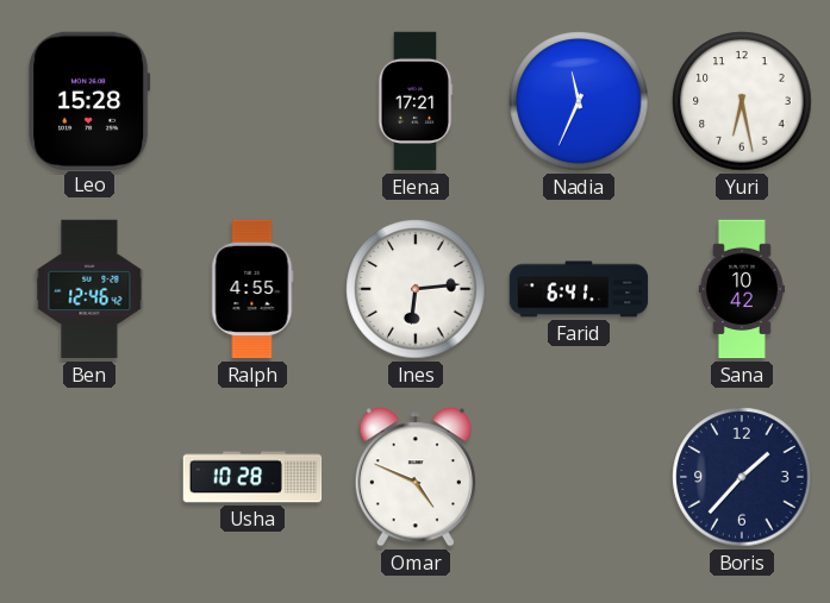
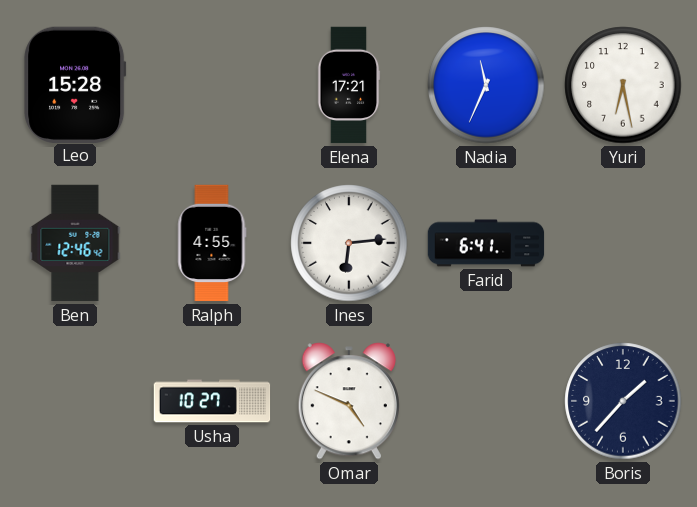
Sana: 10:42 -> none
Usha: 10:28 -> 10:27
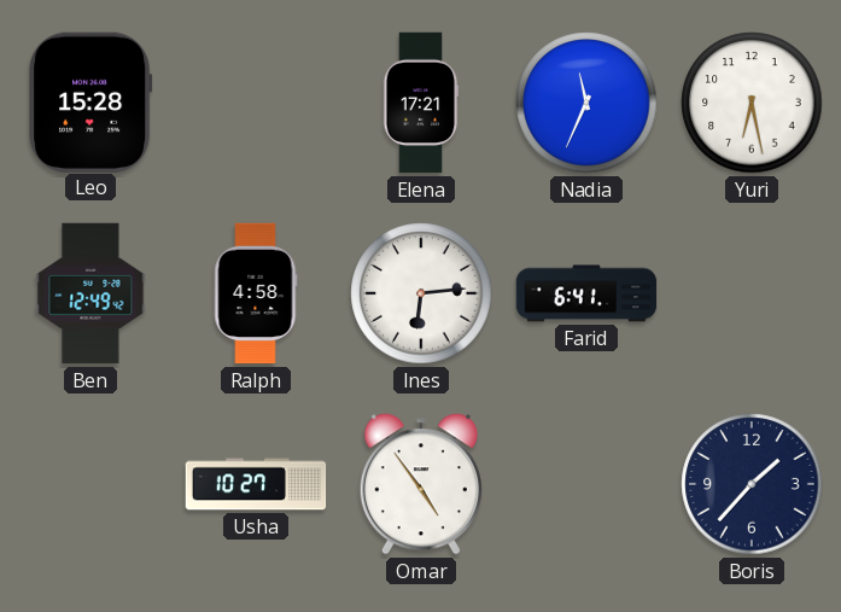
Ben: 12:46 -> 12:49
Ralph: 4:55 -> 4:58
Omar: 4:49 -> 4:54
